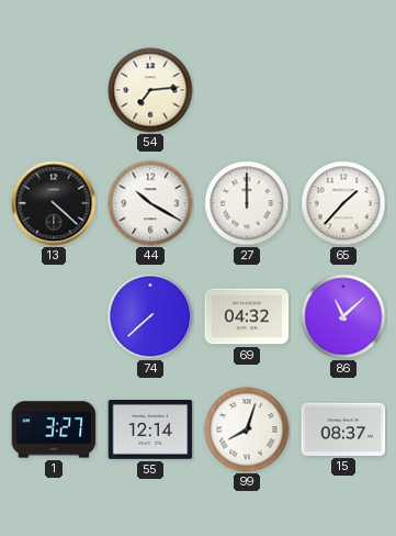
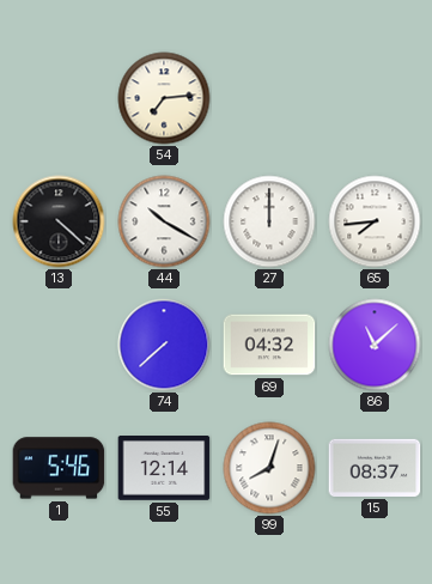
65: 1:37 -> 7:44
1: 3:27 -> 5:46
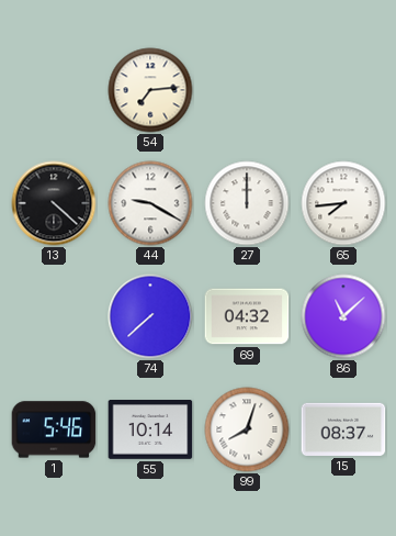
44: 10:20 -> 9:20
55: 12:14 -> 10:14
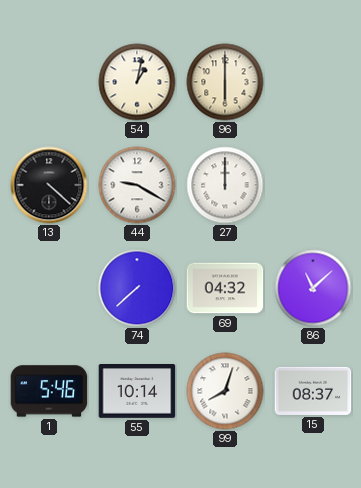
54: 7:14 -> 1:02
96: none -> 6:00
65: 7:44 -> none
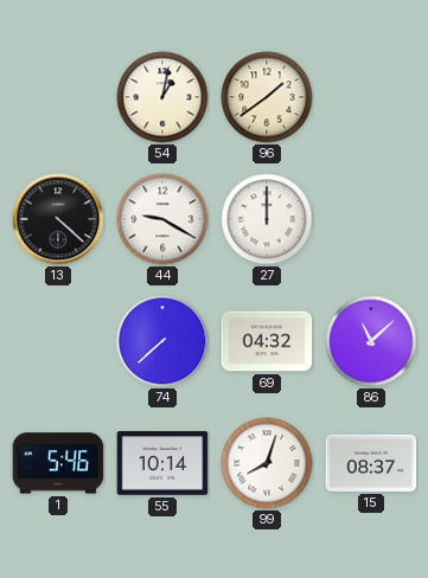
96: 6:00 -> 1:39
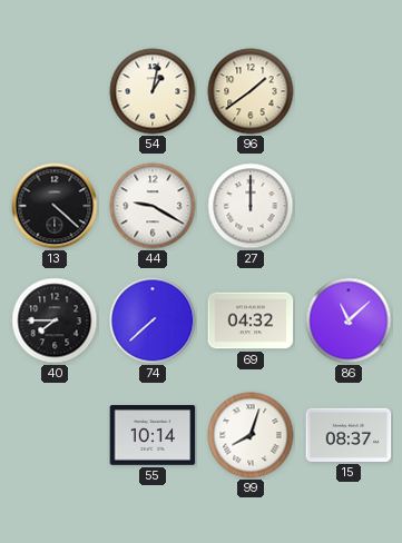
40: none -> 7:45
1: 5:46 -> none
